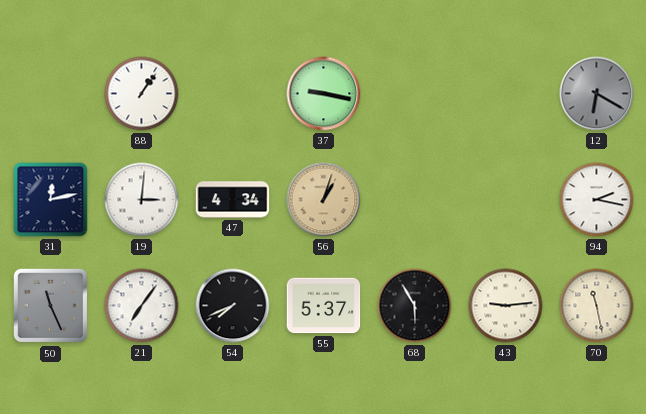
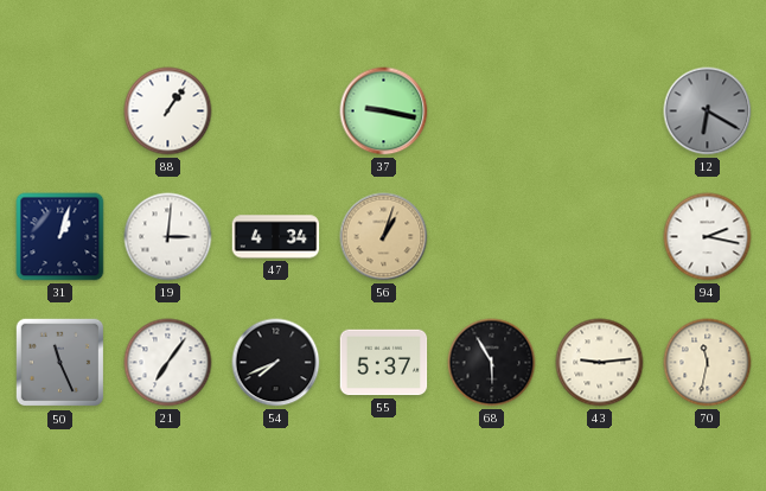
31: 12:13 -> 1:03
70: 11:28 -> 11:32
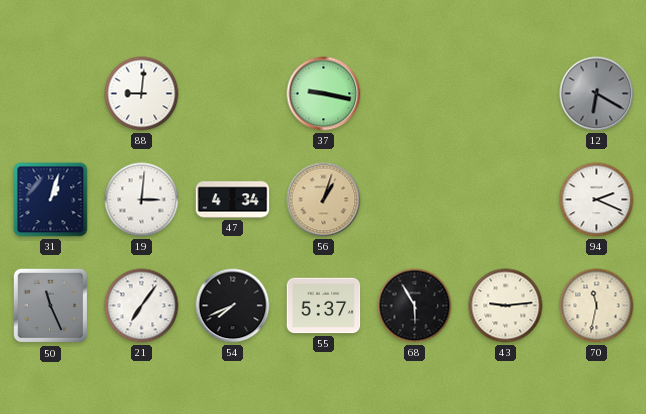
88: 1:06 -> 9:01
94: 2:17 -> 2:19
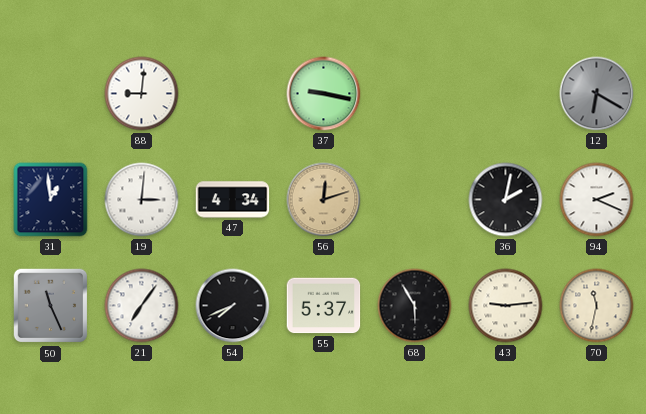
31: 1:03 -> 12:59
56: 1:03 -> 12:12
36: none -> 2:02
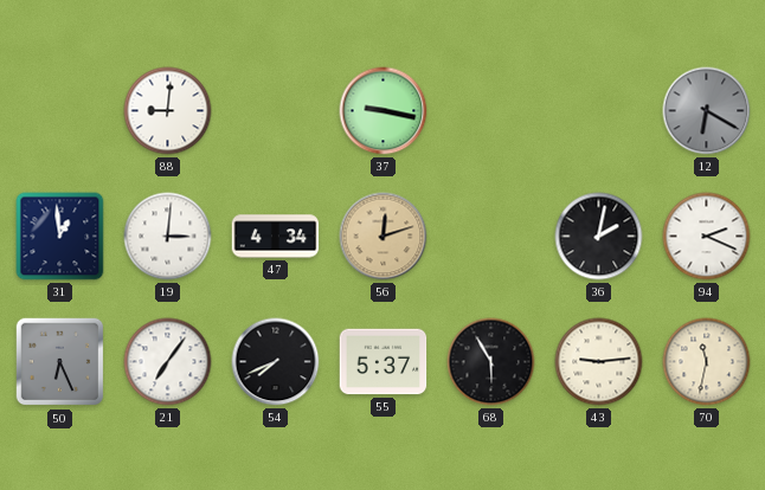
50: 11:26 -> 6:26
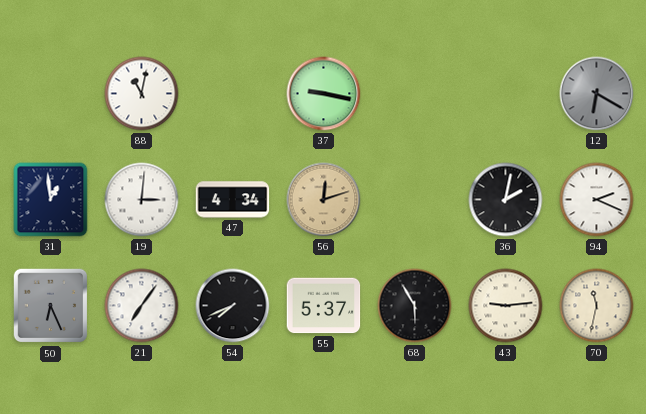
88: 9:01 -> 11:02
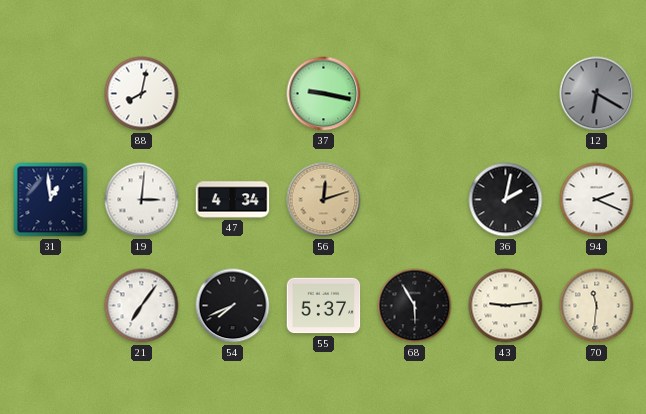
88: 11:02 -> 8:02
50: 6:26 -> none
70: 11:32 -> 11:31
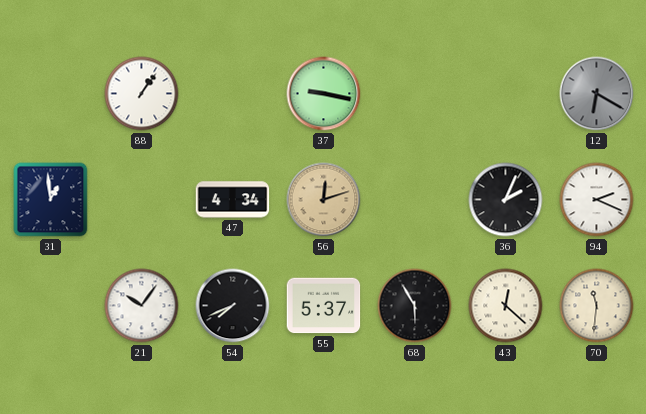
88: 8:02 -> 1:06
19: 3:01 -> none
36: 2:02 -> 2:04
21: 7:06 -> 10:06
43: 9:14 -> 12:22
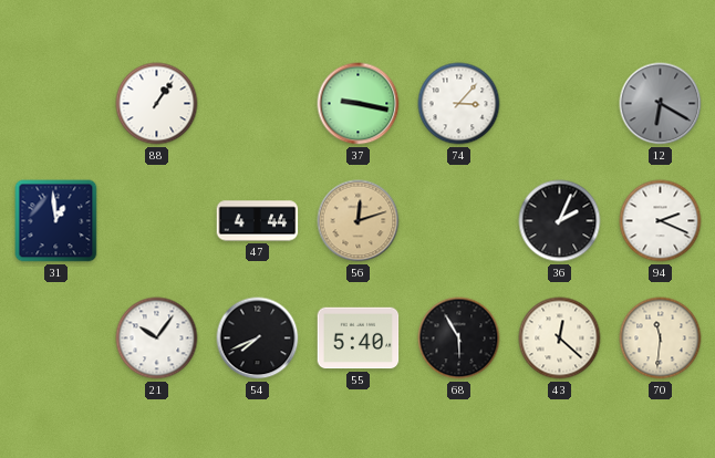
74: none -> 3:07
47: 4:34 -> 4:44
55: 5:37 -> 5:40
